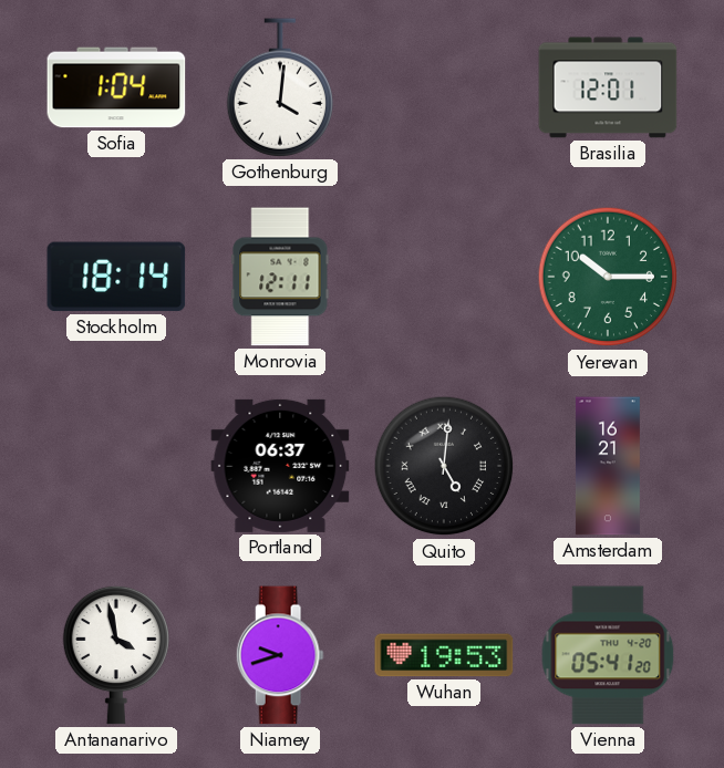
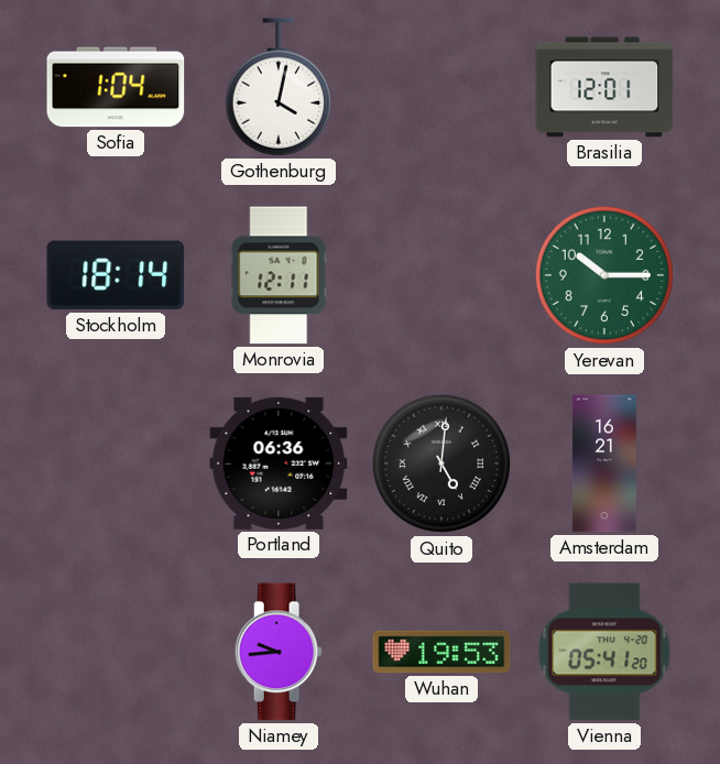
Gothenburg: 4:01 -> 4:02
Portland: 06:37 -> 06:36
Antananarivo: 3:58 -> none
Niamey: 9:42 -> 9:44
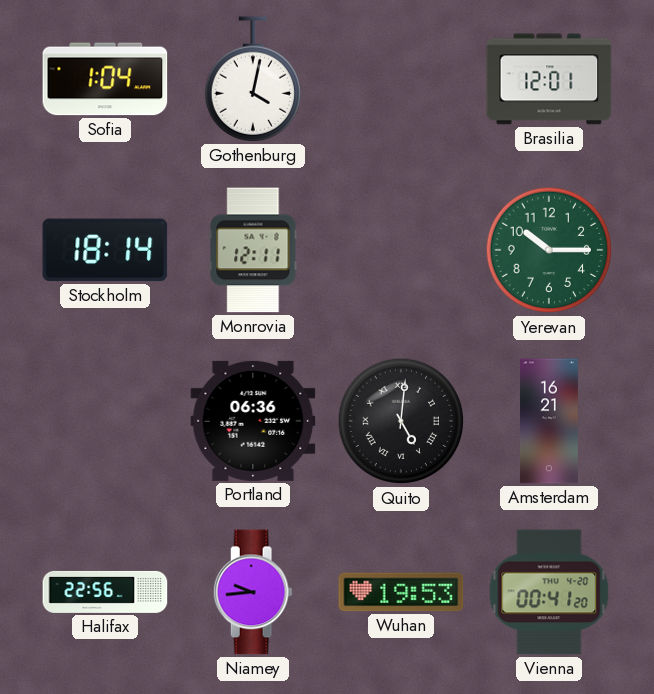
Halifax: none -> 22:56
Vienna: 05:41 -> 00:41
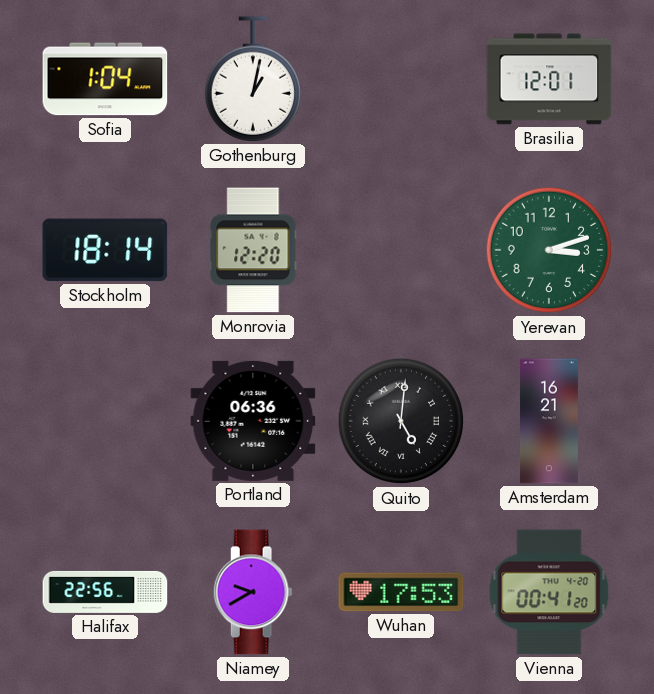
Gothenburg: 4:02 -> 1:02
Monrovia: 12:11 -> 12:20
Yerevan: 10:15 -> 3:12
Niamey: 9:44 -> 9:40
Wuhan: 19:53 -> 17:53
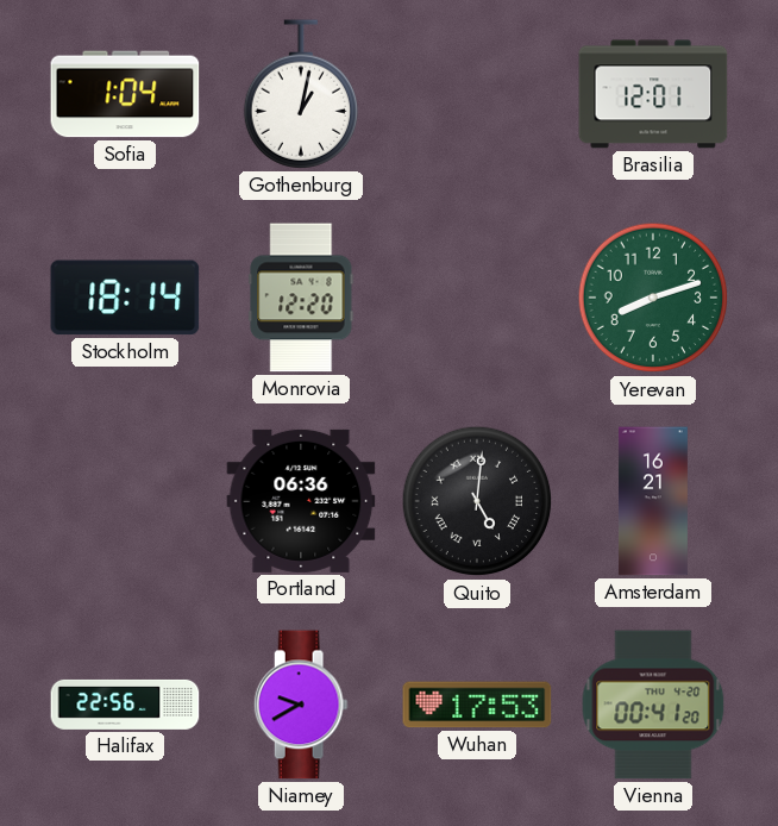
Yerevan: 3:12 -> 8:12
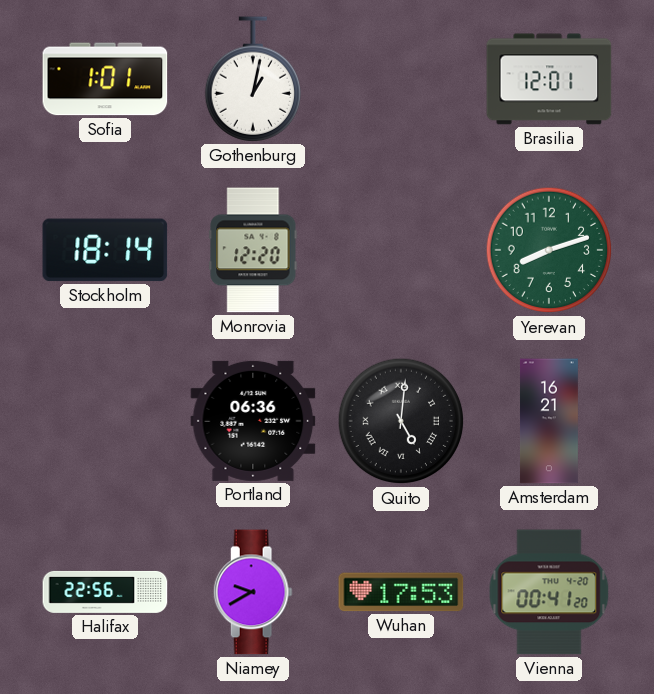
Sofia: 1:04 -> 1:01
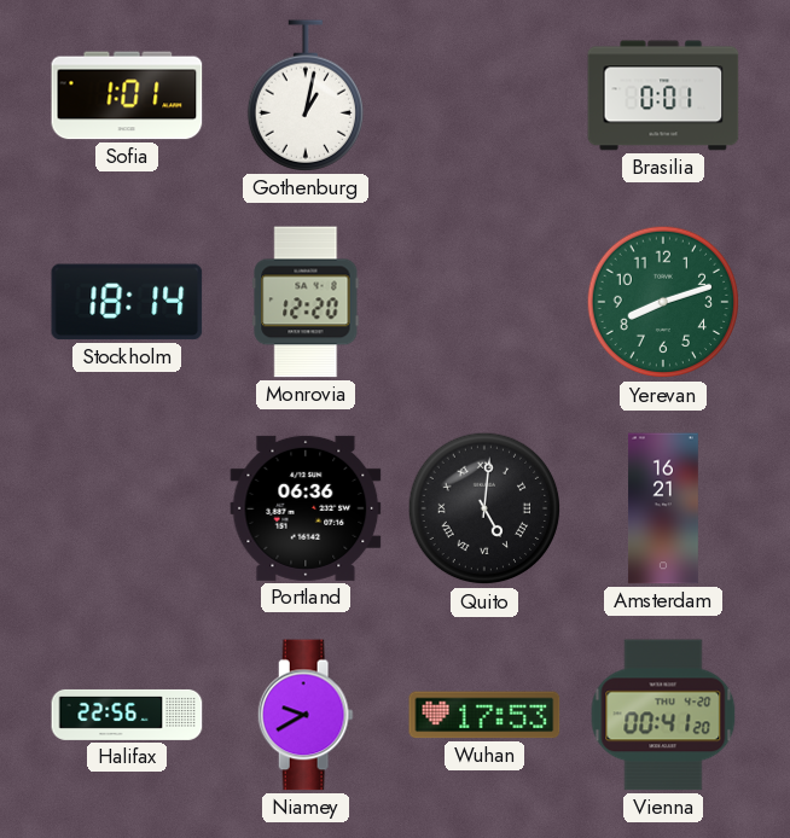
Brasilia: 12:01 -> 0:01
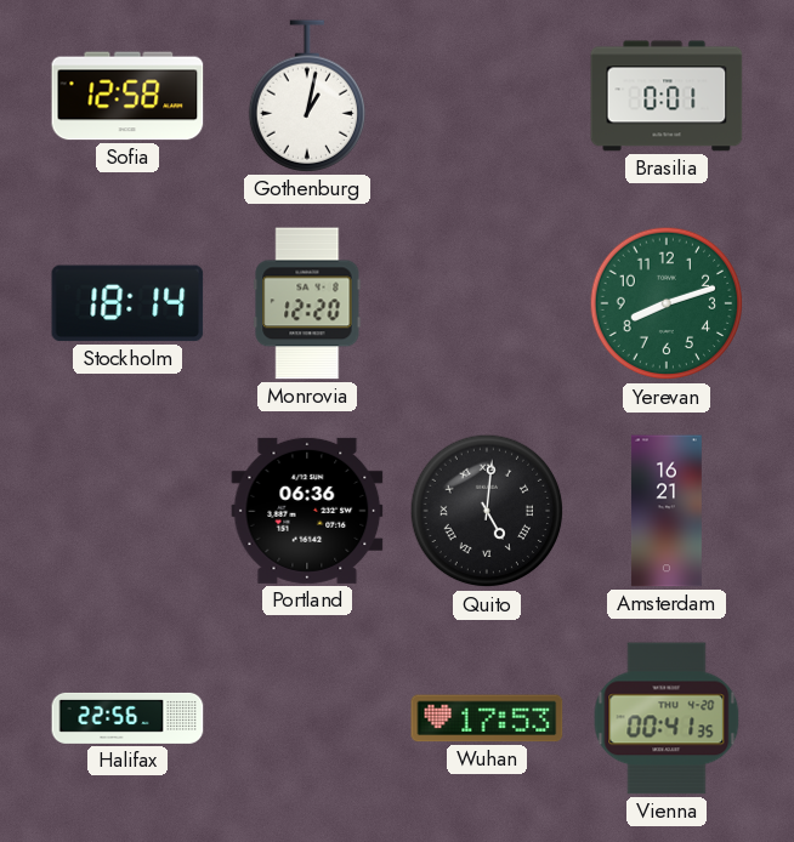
Sofia: 1:01 -> 12:58
Niamey: 9:40 -> none
Vienna: 00:41:20 -> 00:41:35
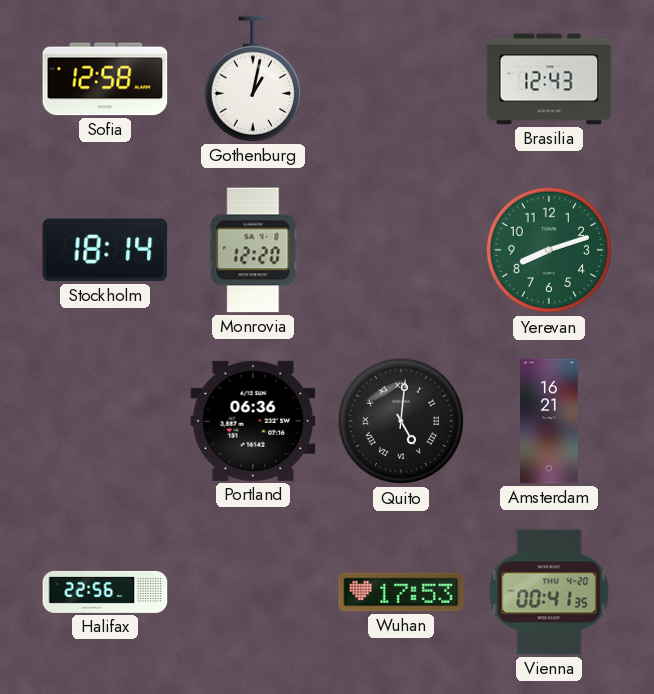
Brasilia: 0:01 -> 12:43
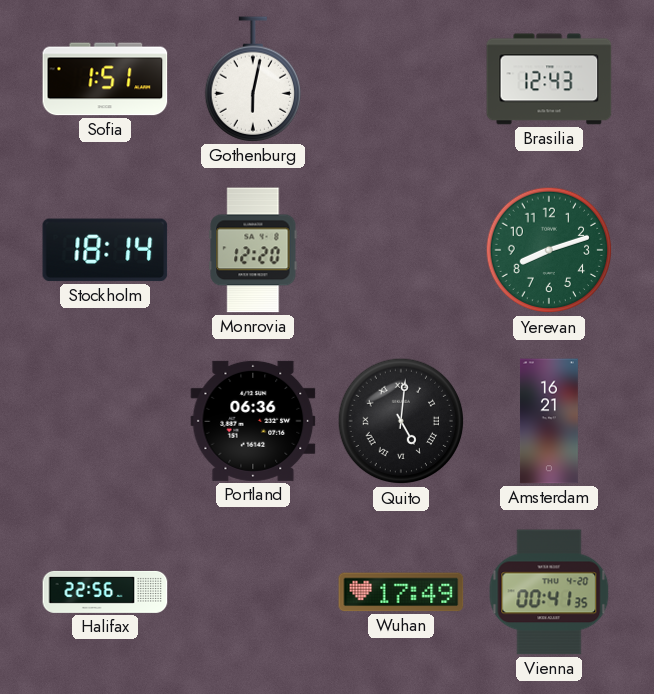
Sofia: 12:58 -> 1:51
Gothenburg: 1:02 -> 6:02
Wuhan: 17:53 -> 17:49
